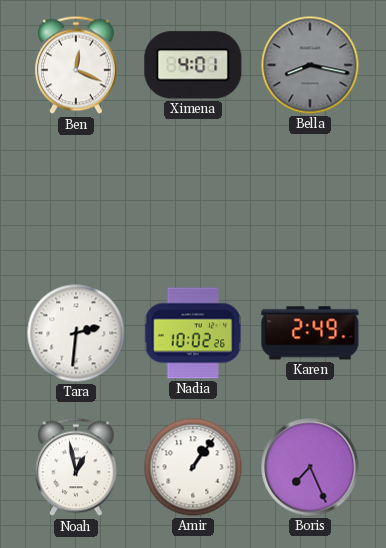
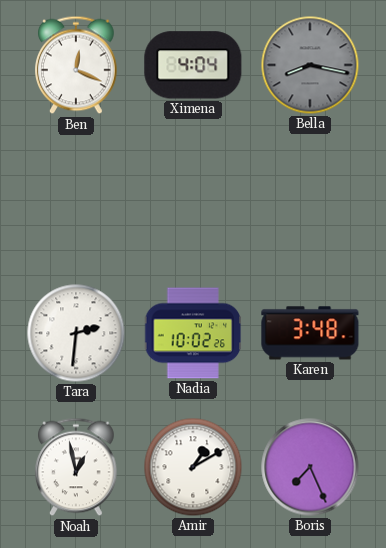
Ximena: 4:01 -> 4:04
Karen: 2:49 -> 3:48
Amir: 1:06 -> 1:10
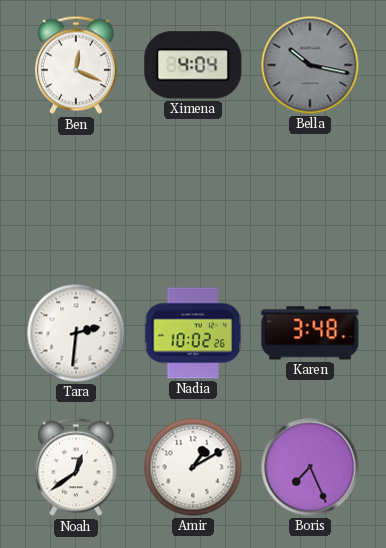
Bella: 8:17 -> 10:17
Noah: 12:58 -> 12:39
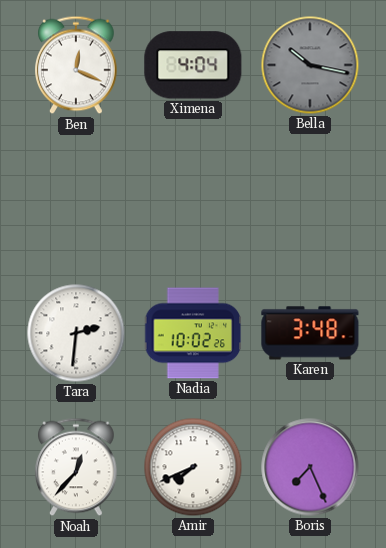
Noah: 12:39 -> 12:37
Amir: 1:10 -> 7:41
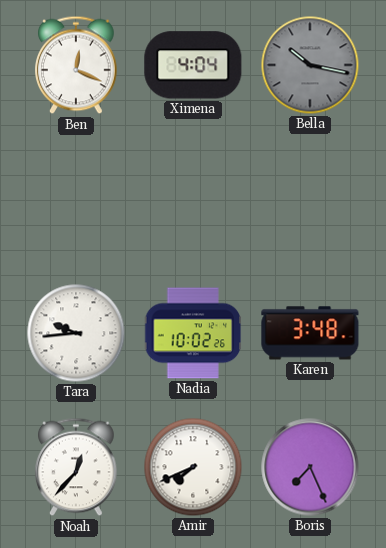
Tara: 2:31 -> 9:44
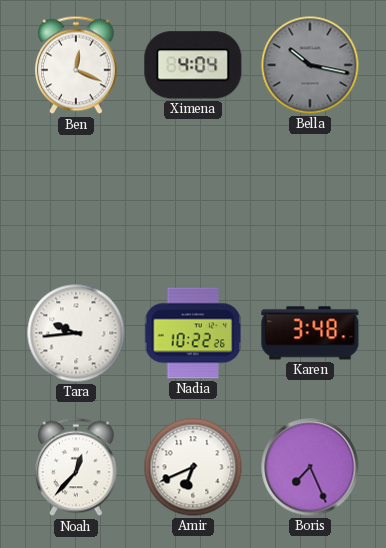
Nadia: 10:02 -> 10:22
Amir: 7:41 -> 6:41
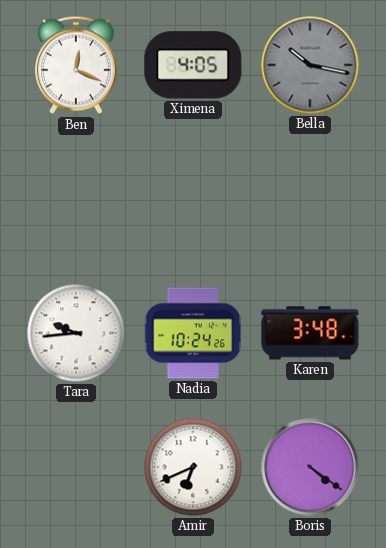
Ximena: 4:04 -> 4:05
Nadia: 10:22 -> 10:24
Noah: 12:37 -> none
Boris: 7:26 -> 4:21
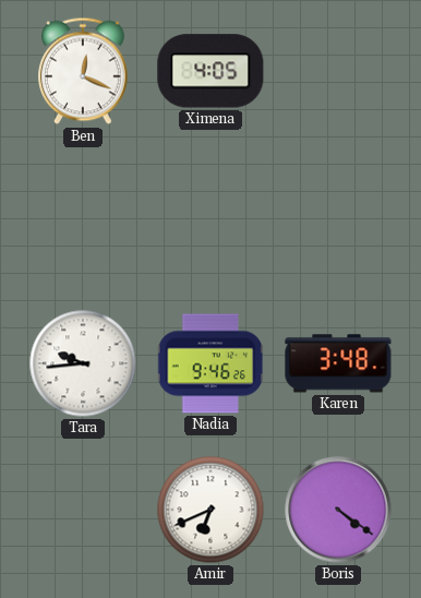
Bella: 10:17 -> none
Nadia: 10:24 -> 9:46
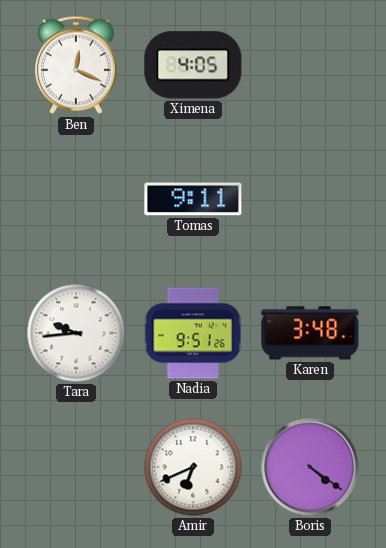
Tomas: none -> 9:11
Nadia: 9:46 -> 9:51
